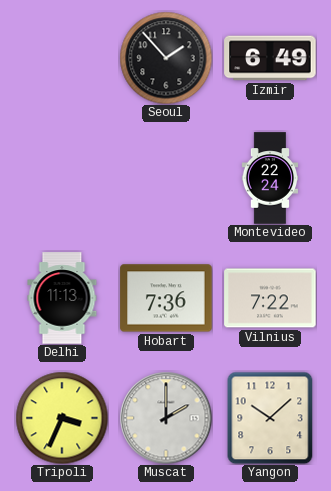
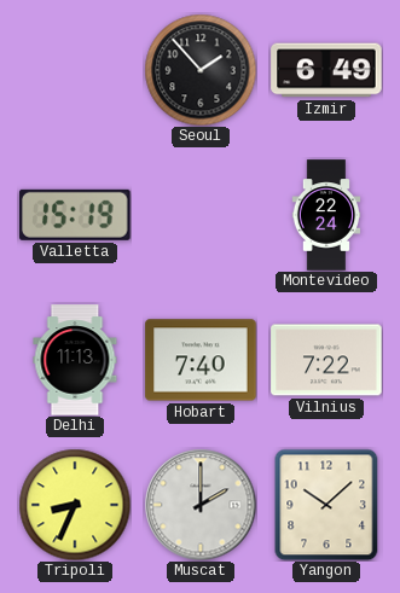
Valletta: none -> 15:19
Hobart: 7:36 -> 7:40
Tripoli: 3:34 -> 8:34
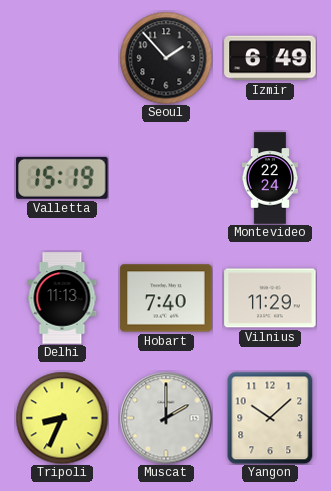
Vilnius: 7:22 -> 11:29
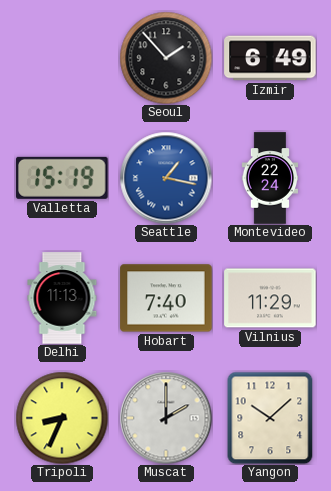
Seattle: none -> 1:17
